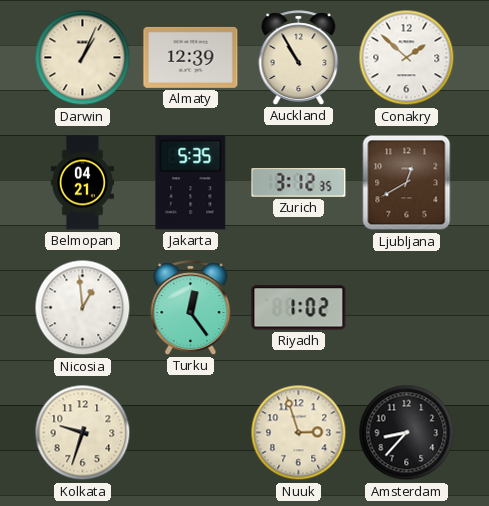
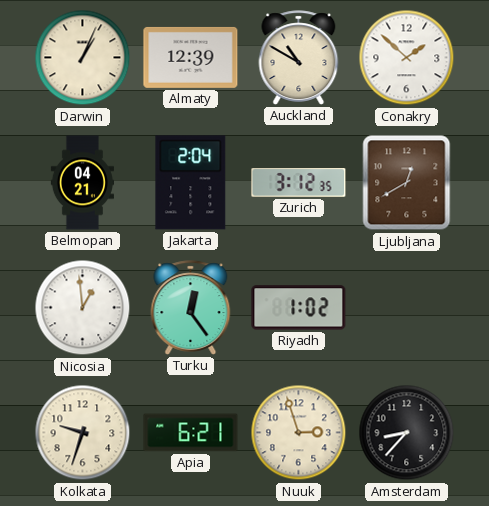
Auckland: 10:55 -> 10:50
Jakarta: 5:35 -> 2:04
Apia: none -> 6:21
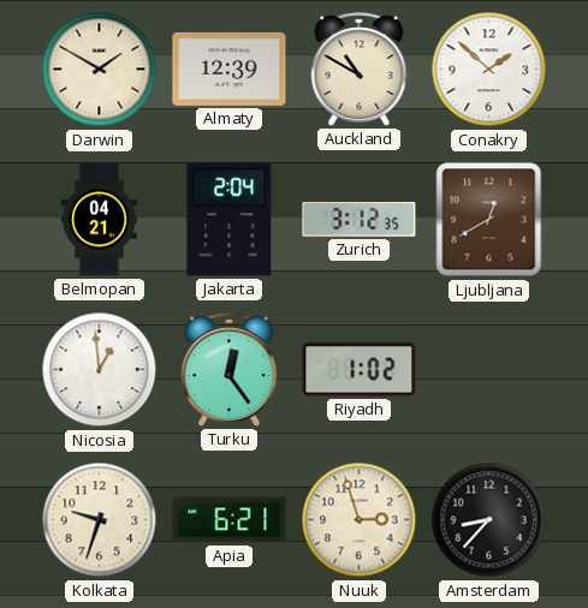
Darwin: 1:04 -> 1:50
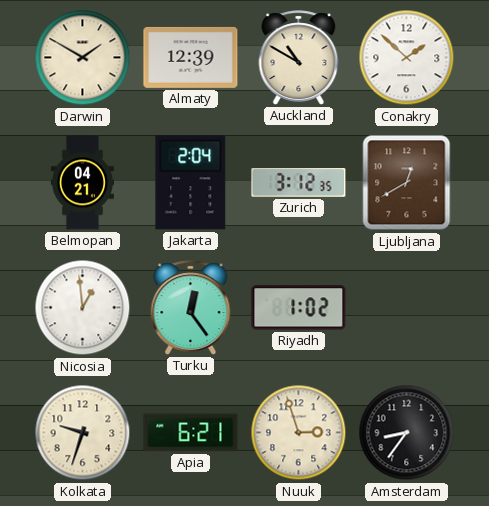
Amsterdam: 8:37 -> 8:36
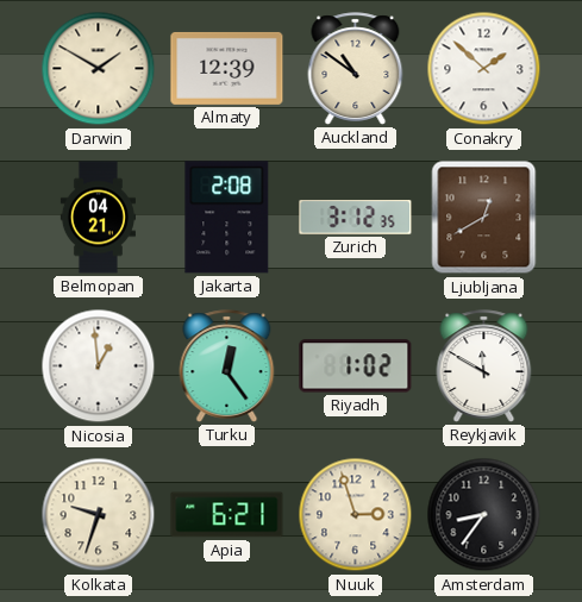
Auckland: 10:50 -> 10:51
Jakarta: 2:04 -> 2:08
Reykjavik: none -> 11:50
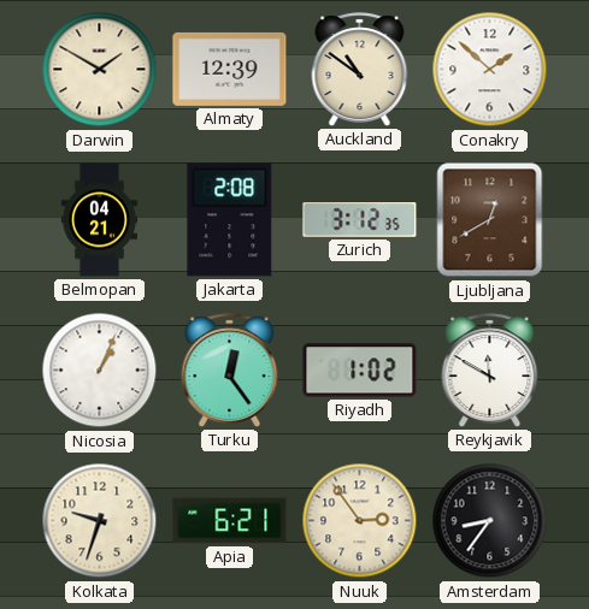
Nicosia: 12:59 -> 1:04
Nuuk: 2:57 -> 2:54
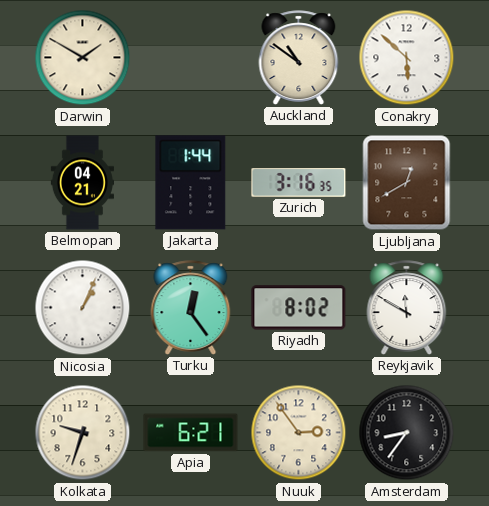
Almaty: 12:39 -> none
Conakry: 1:52 -> 5:52
Jakarta: 2:08 -> 1:44
Zurich: 3:12 -> 3:16
Riyadh: 1:02 -> 8:02
